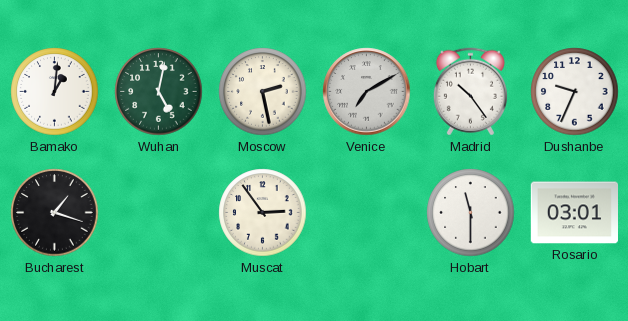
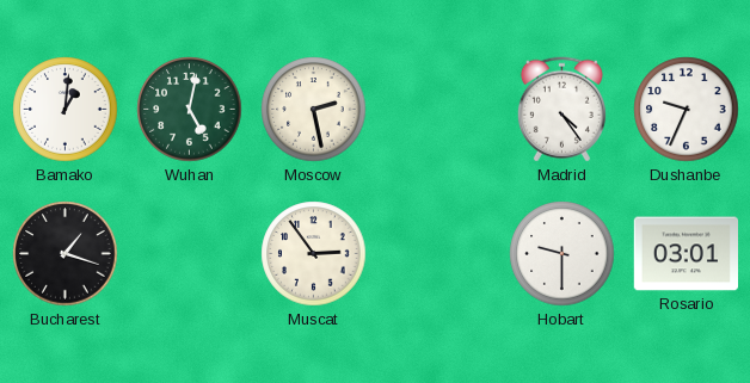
Venice: 7:10 -> none
Madrid: 10:24 -> 4:24
Hobart: 11:30 -> 9:30
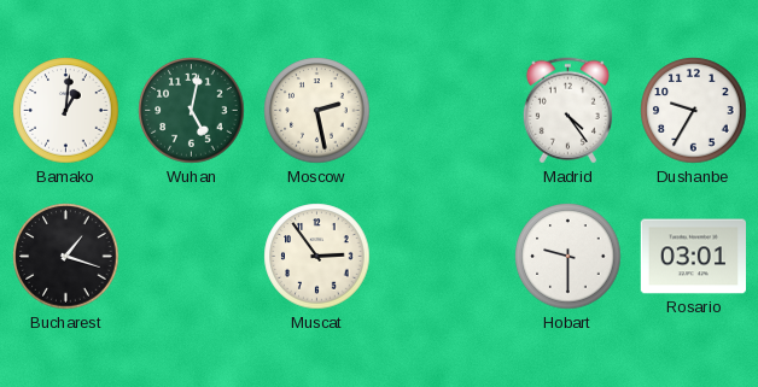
Dushanbe: 9:34 -> 9:35
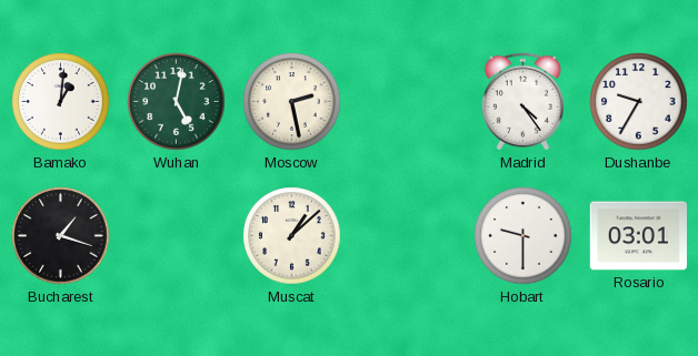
Muscat: 2:54 -> 1:08
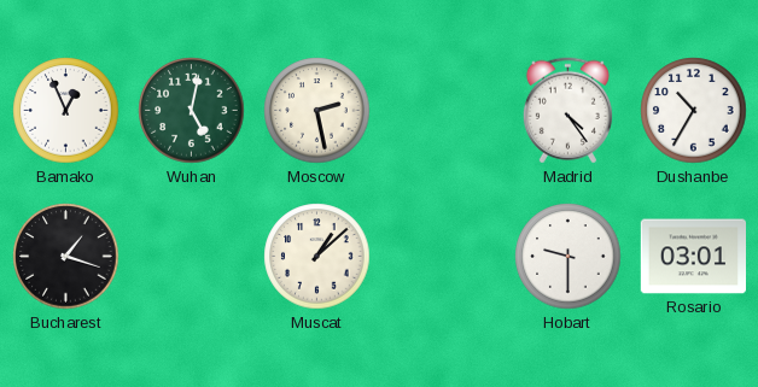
Bamako: 1:01 -> 12:56
Dushanbe: 9:35 -> 10:35
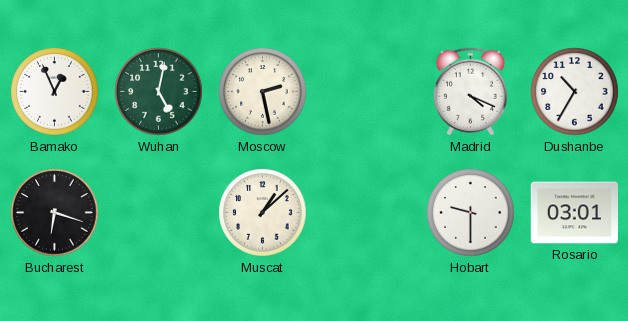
Madrid: 4:24 -> 4:19
Bucharest: 1:18 -> 6:18
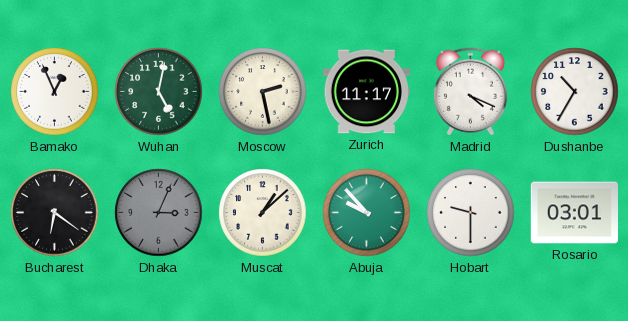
Zurich: none -> 11:17
Bucharest: 6:18 -> 6:21
Dhaka: none -> 3:04
Abuja: none -> 9:53
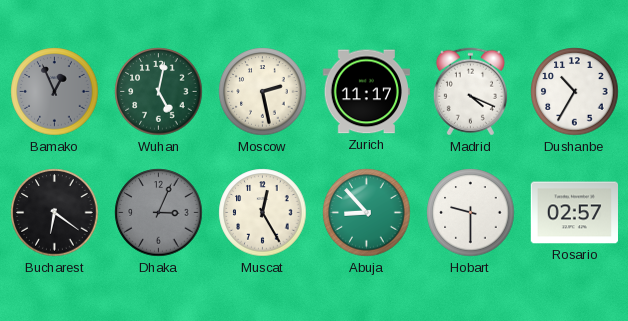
Bamako dial: white -> grey
Muscat: 1:08 -> 12:25
Abuja: 9:53 -> 8:53
Rosario: 03:01 -> 02:57
